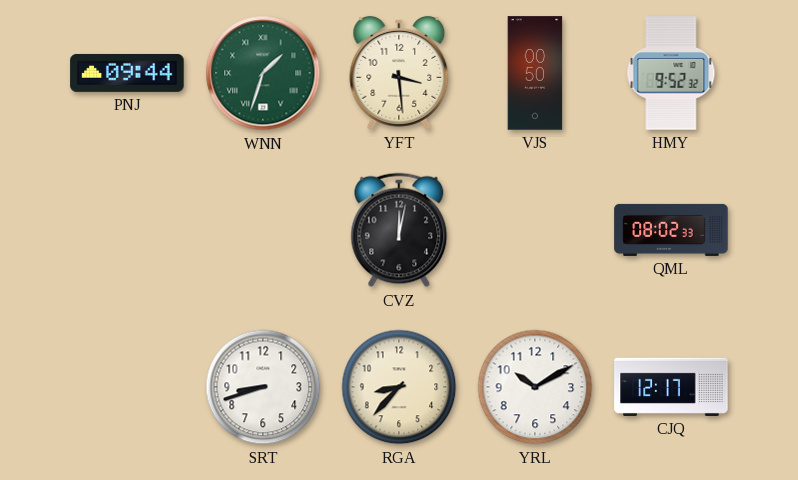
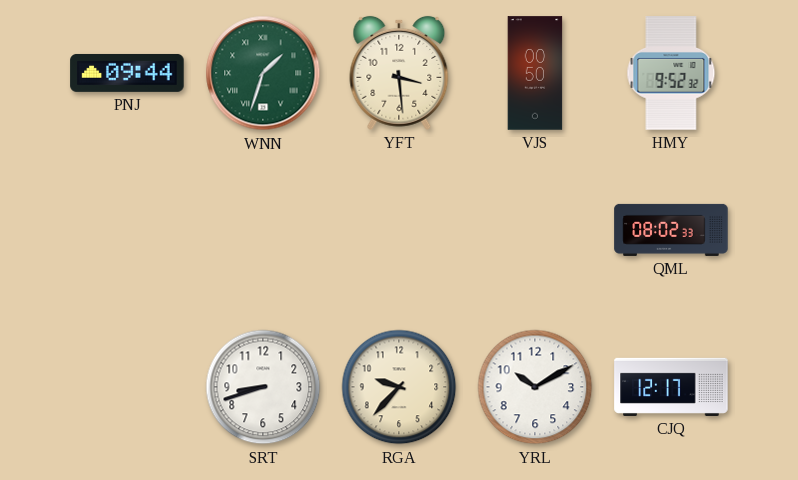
CVZ: 12:02 -> none
RGA: 8:37 -> 9:37
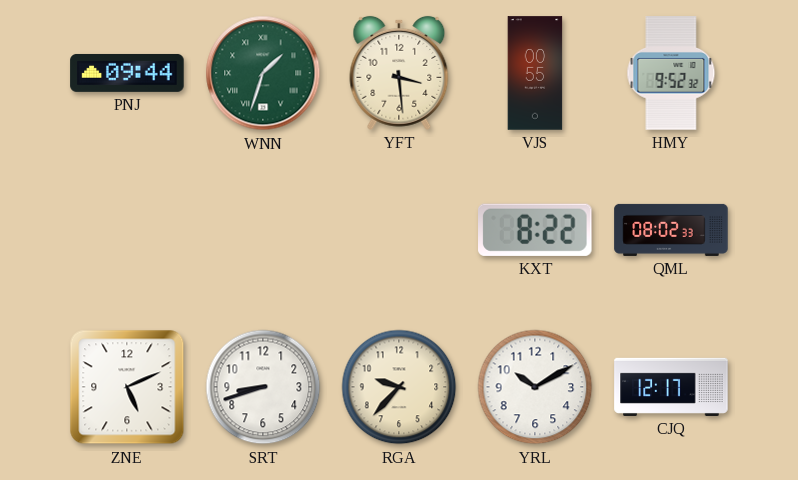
VJS: 00:50 -> 00:55
KXT: none -> 8:22
ZNE: none -> 5:11
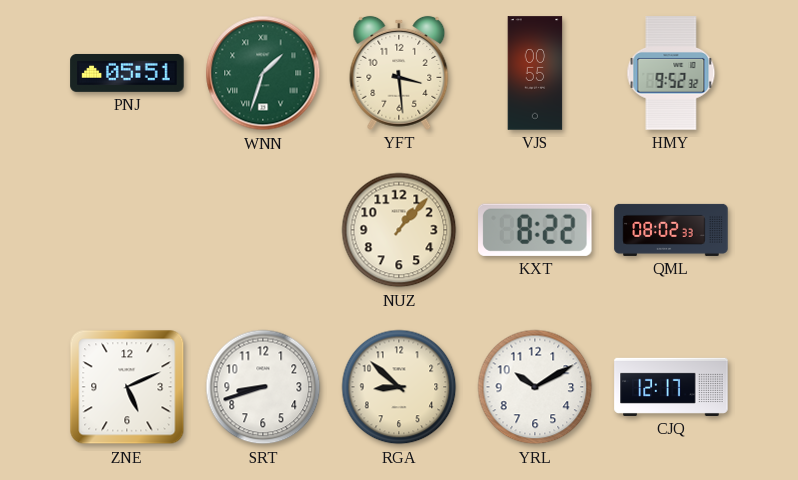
PNJ: 09:44 -> 05:51
NUZ: none -> 1:07
RGA: 9:37 -> 8:52
